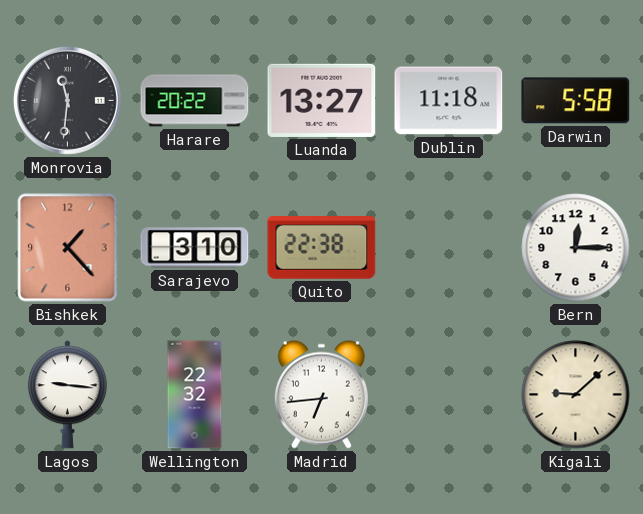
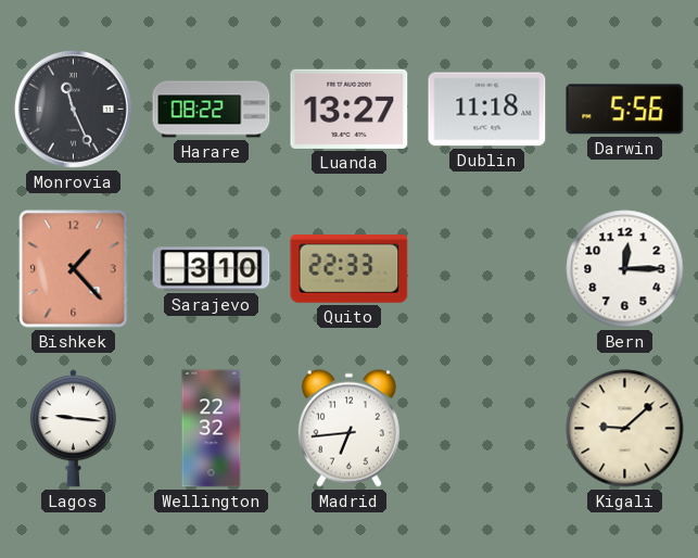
Monrovia: 11:31 -> 11:26
Harare: 20:22 -> 08:22
Darwin: 5:58 -> 5:56
Quito: 22:38 -> 22:33
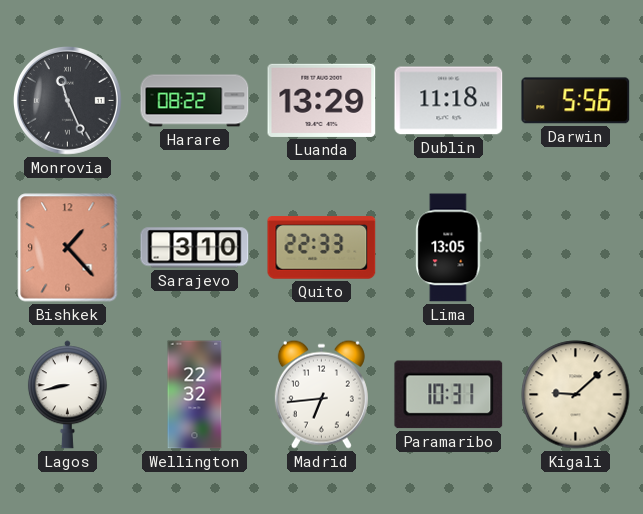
Luanda: 13:27 -> 13:29
Lima: none -> 13:05
Bern: 12:15 -> none
Lagos: 9:16 -> 8:43
Paramaribo: none -> 10:31
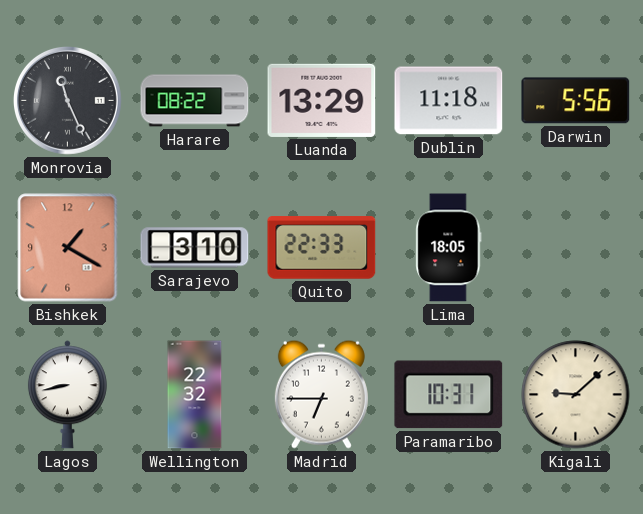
Bishkek: 1:23 -> 1:20
Lima: 13:05 -> 18:05
Madrid: 6:44 -> 6:45
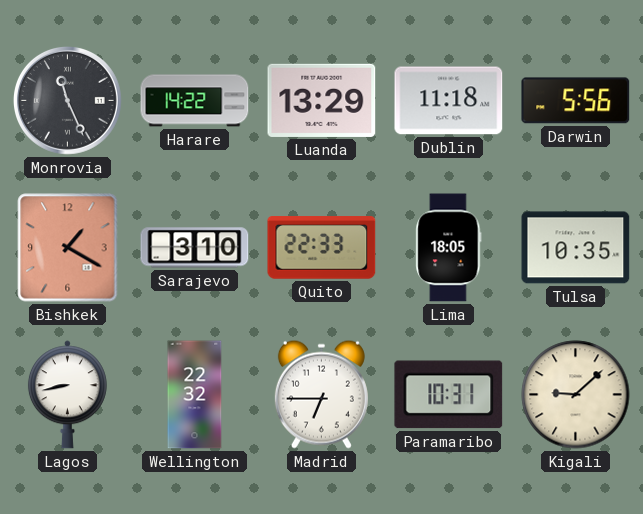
Harare: 08:22 -> 14:22
Tulsa: none -> 10:35
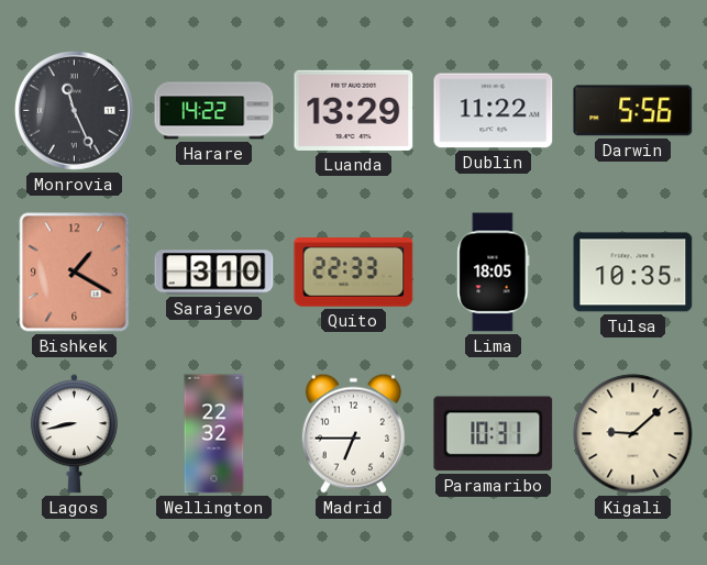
Dublin: 11:18 -> 11:22
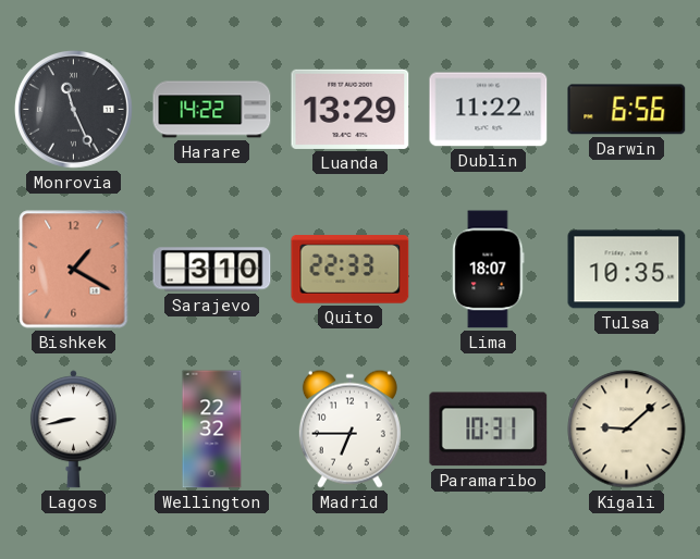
Darwin: 5:56 -> 6:56
Lima: 18:05 -> 18:07
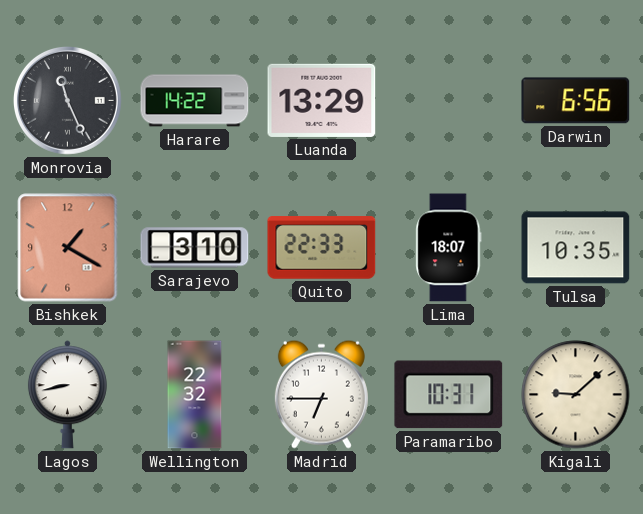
Dublin: 11:22 -> none
